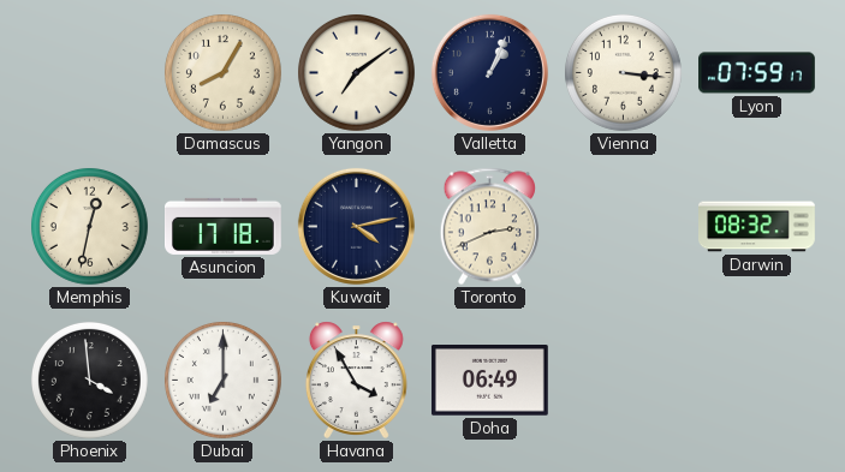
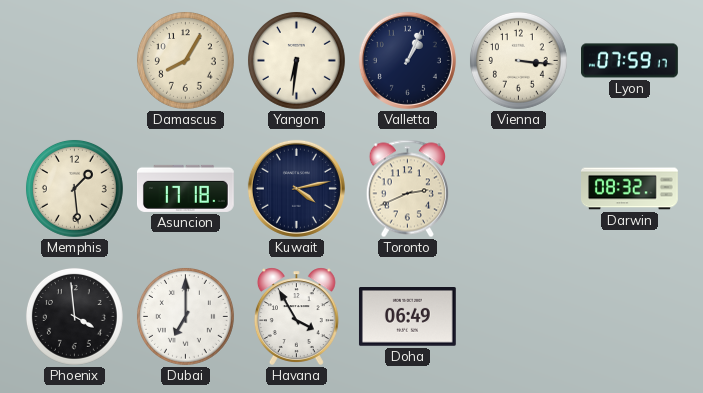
Yangon: 7:09 -> 6:31
Memphis: 12:32 -> 1:29
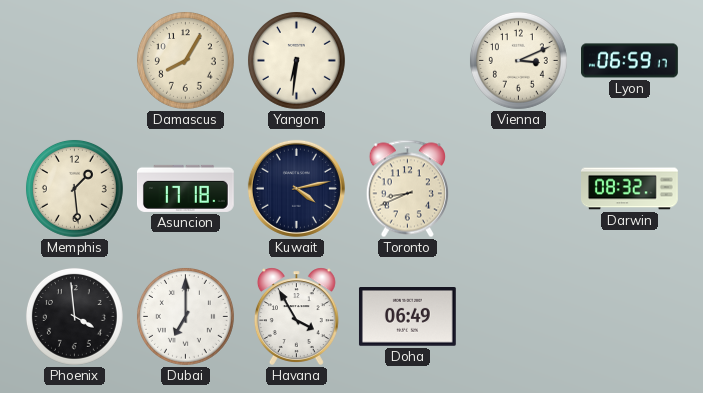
Valletta: 1:04 -> none
Vienna: 3:16 -> 3:11
Lyon: 07:59 -> 06:59
Toronto: 2:41 -> 8:41
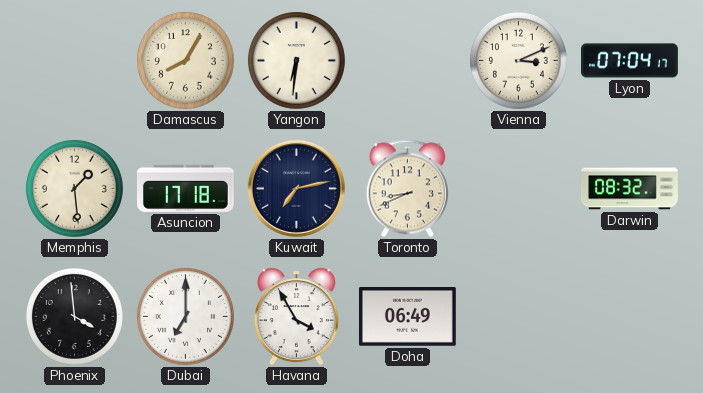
Lyon: 06:59 -> 07:04
Kuwait: 4:13 -> 7:13
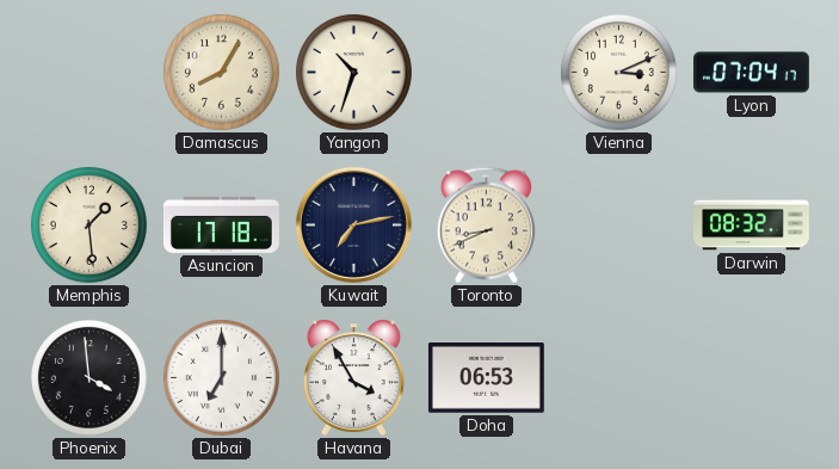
Yangon: 6:31 -> 10:33
Doha: 06:49 -> 06:53
